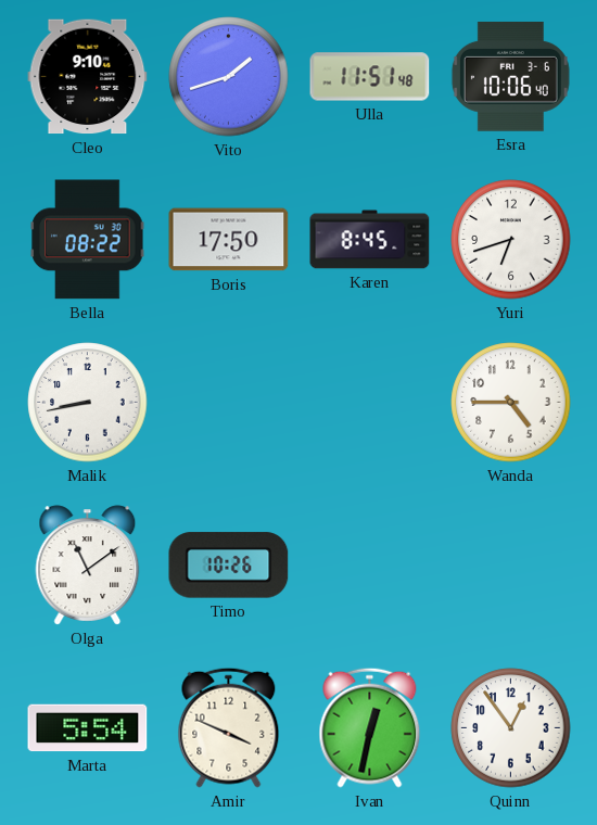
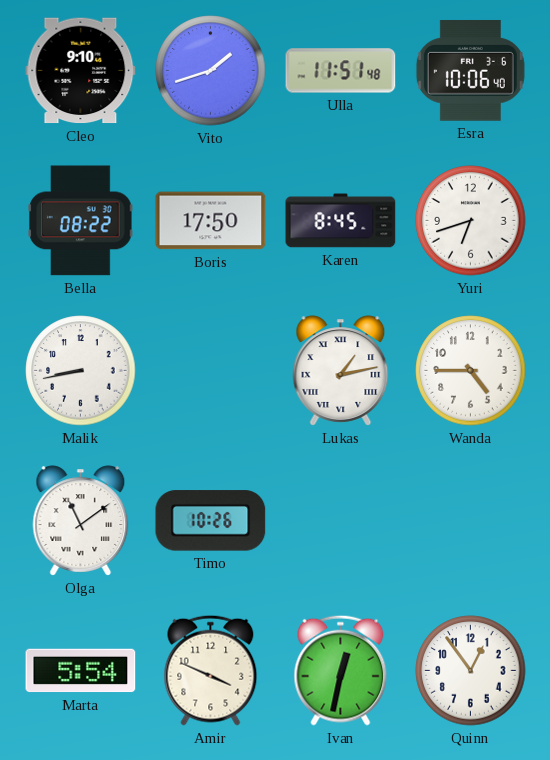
Lukas: none -> 1:13
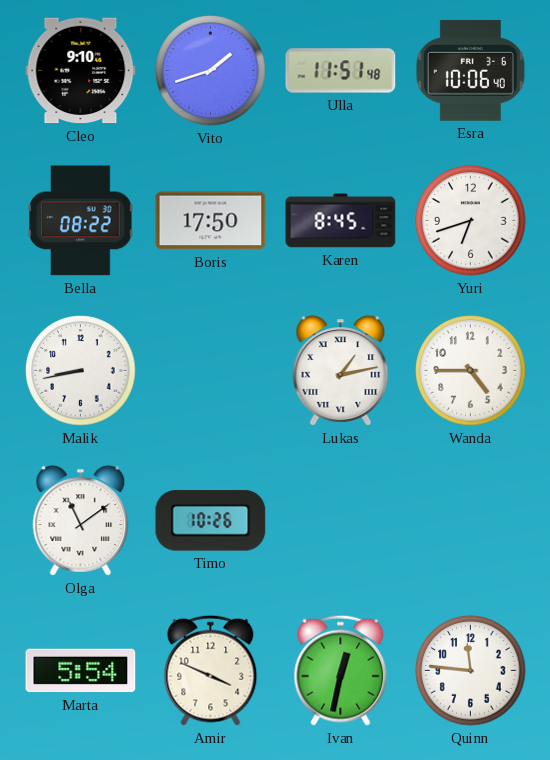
Quinn: 12:54 -> 11:46
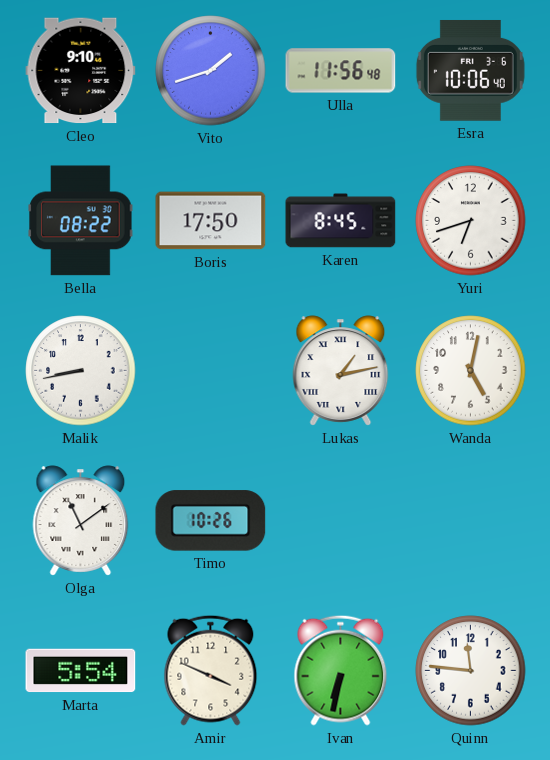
Ulla: 11:51 -> 11:56
Wanda: 4:45 -> 5:02
Ivan: 12:32 -> 6:32
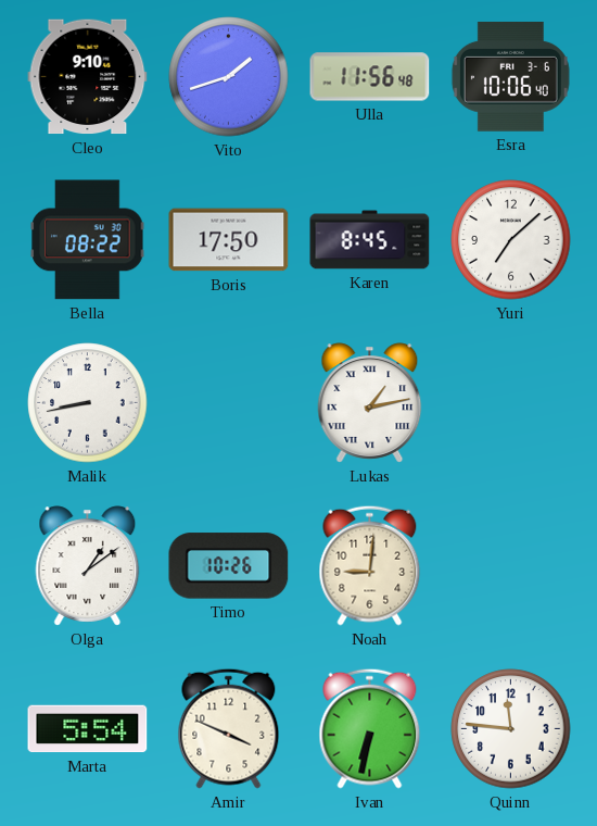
Yuri: 6:42 -> 7:08
Wanda: 5:02 -> none
Olga: 11:09 -> 1:09
Noah: none -> 9:01
